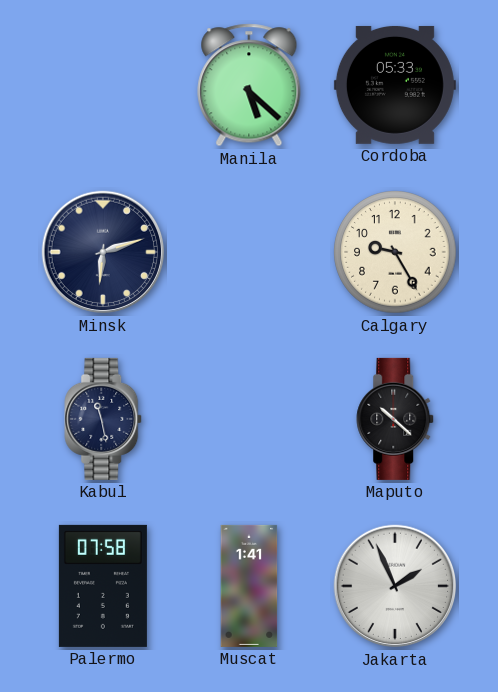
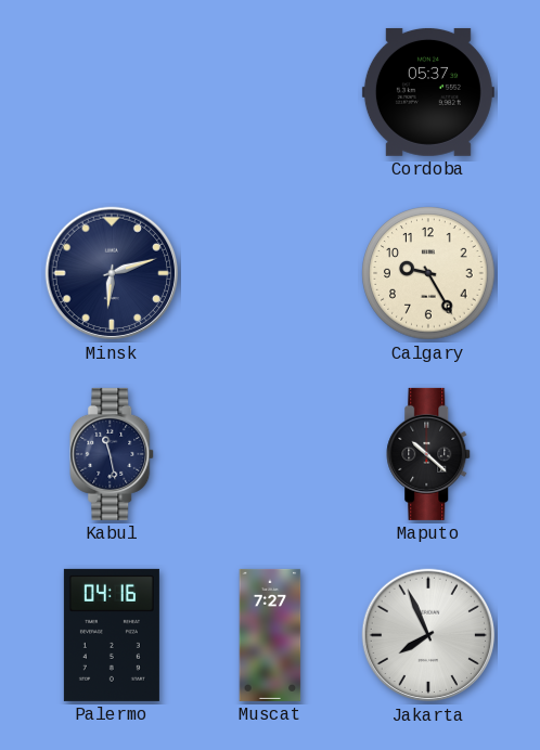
Manila: 5:22 -> none
Cordoba: 05:33 -> 05:37
Palermo: 07:58 -> 04:16
Muscat: 1:41 -> 7:27
Jakarta: 1:56 -> 7:56
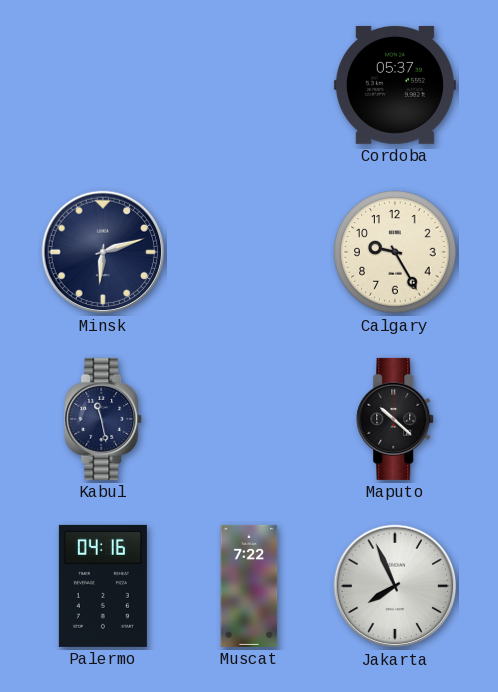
Muscat: 7:27 -> 7:22
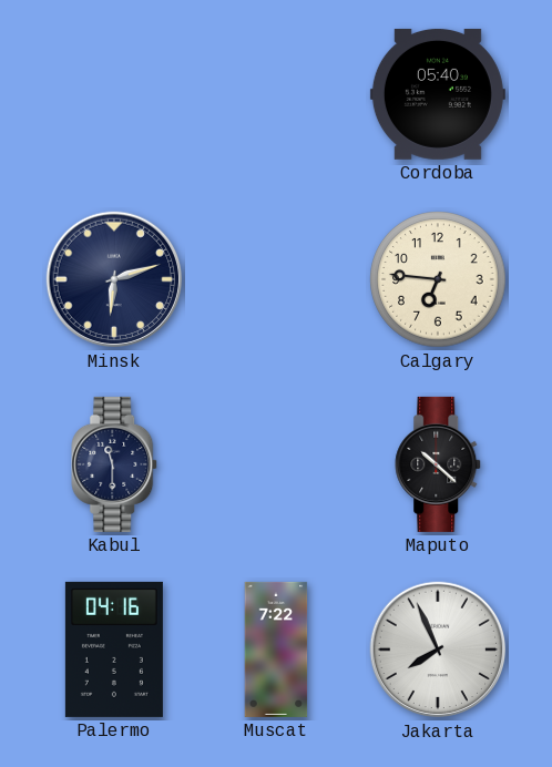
Cordoba: 05:37 -> 05:40
Calgary: 9:25 -> 6:46
Kabul: 11:28 -> 11:30
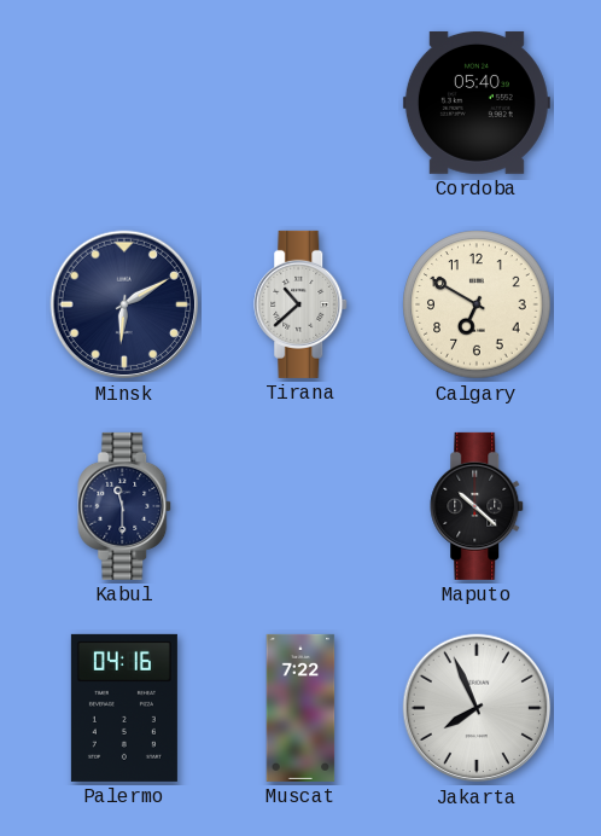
Minsk: 6:12 -> 6:10
Tirana: none -> 10:38
Calgary: 6:46 -> 6:50
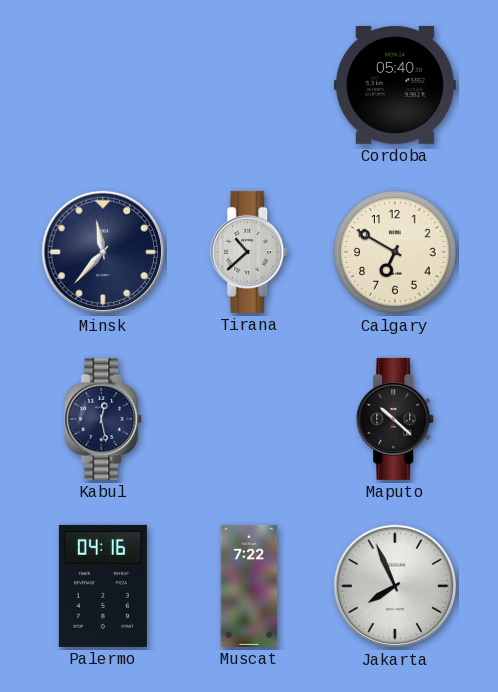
Minsk: 6:10 -> 11:37
Kabul: 11:30 -> 12:28
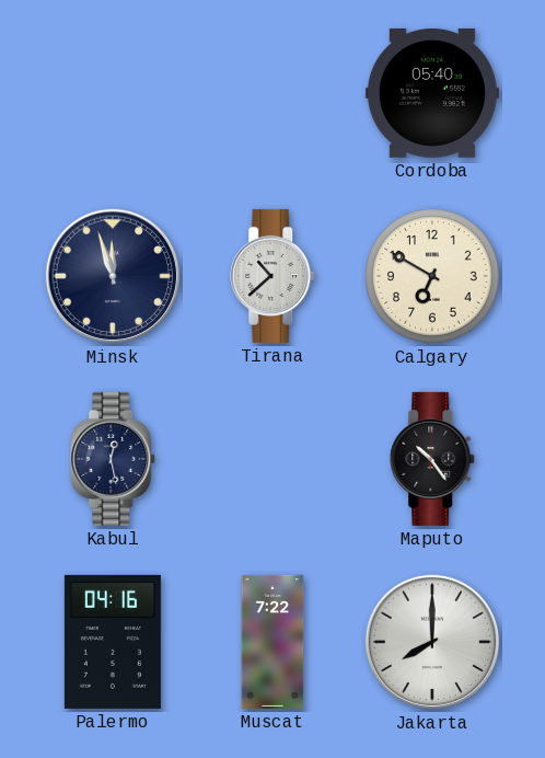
Minsk: 11:37 -> 11:57
Maputo: 10:22 -> 10:24
Jakarta: 7:56 -> 8:00
